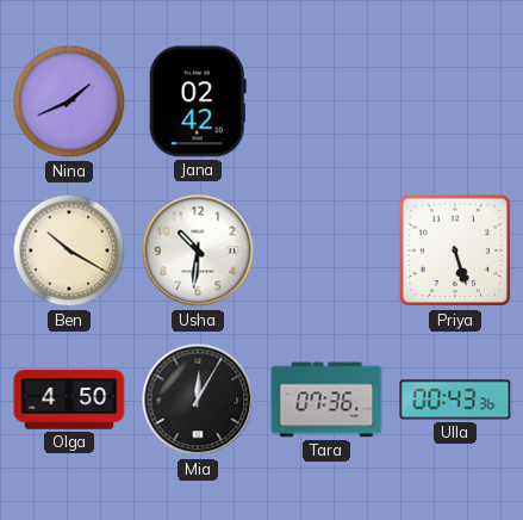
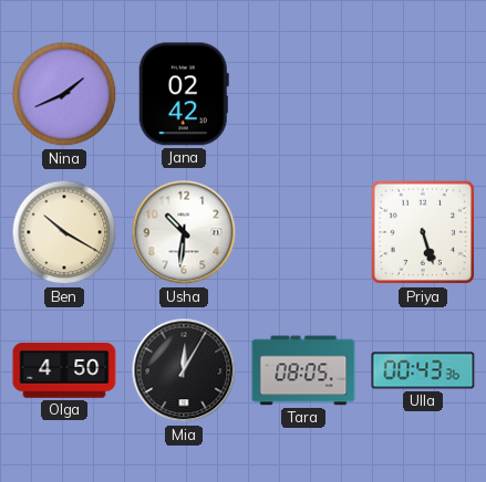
Tara: 07:36 -> 08:05
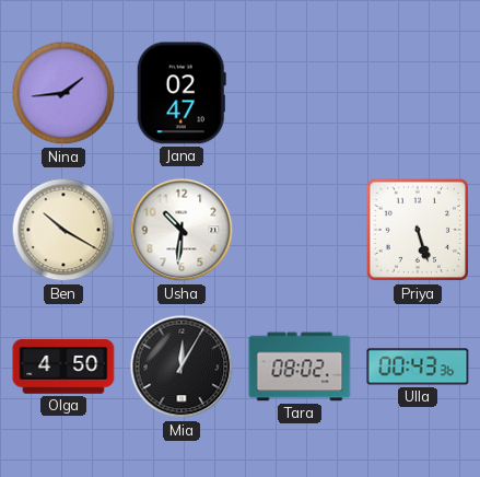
Nina: 1:41 -> 1:44
Jana: 02:42 -> 02:47
Tara: 08:05 -> 08:02
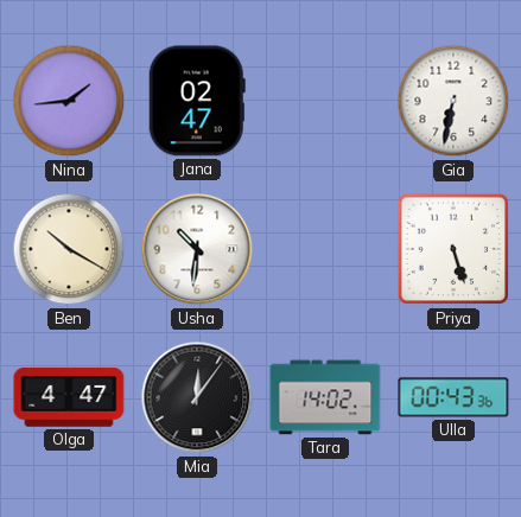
Gia: none -> 6:32
Olga: 4:50 -> 4:47
Mia: 12:05 -> 12:06
Tara: 08:02 -> 14:02
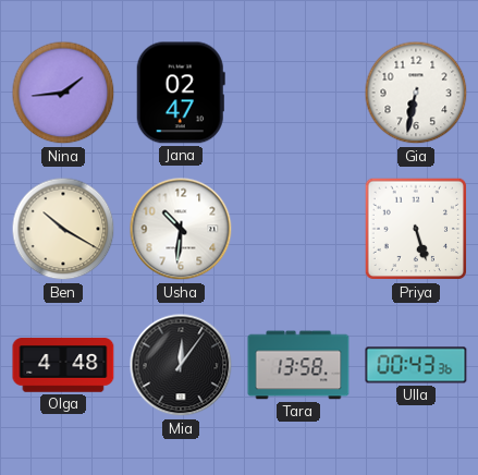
Olga: 4:47 -> 4:48
Tara: 14:02 -> 13:58
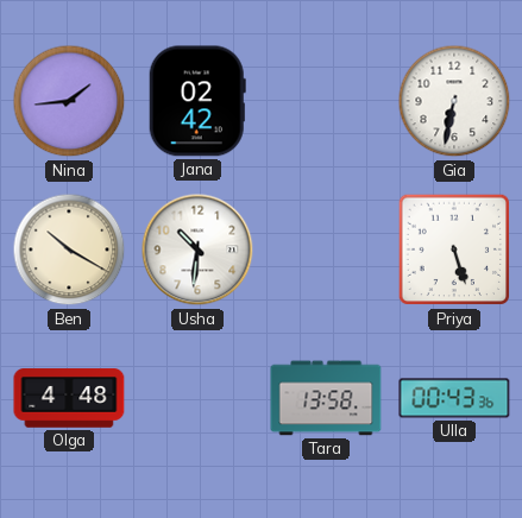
Jana: 02:47 -> 02:42
Mia: 12:06 -> none
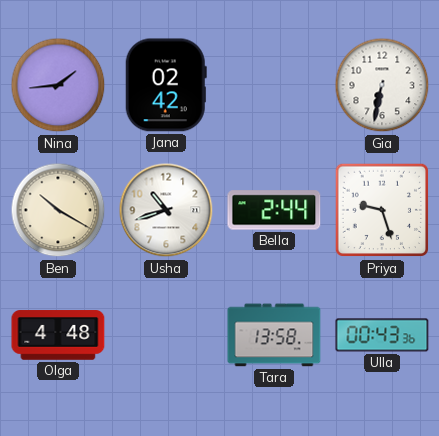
Usha: 10:31 -> 10:42
Bella: none -> 2:44
Priya: 5:27 -> 9:27
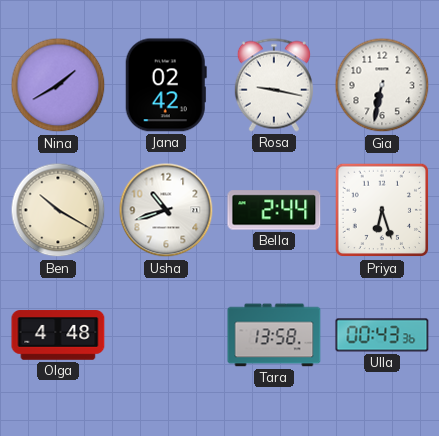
Nina: 1:44 -> 1:40
Rosa: none -> 9:17
Priya: 9:27 -> 6:27
